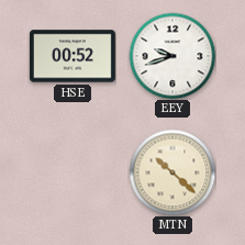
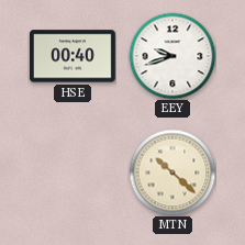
HSE: 00:52 -> 00:40
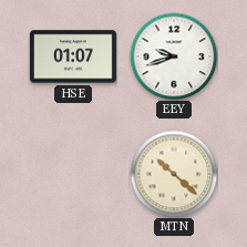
HSE: 00:40 -> 01:07
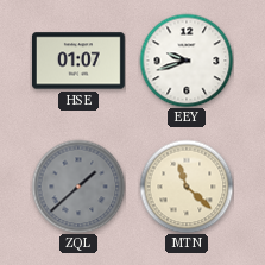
ZQL: none -> 1:38
MTN: 10:22 -> 11:22
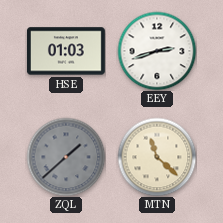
HSE: 01:07 -> 01:03
EEY: 9:42 -> 2:42
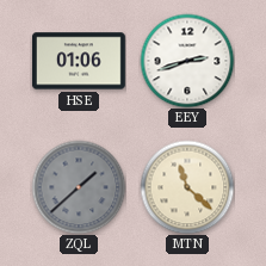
HSE: 01:03 -> 01:06
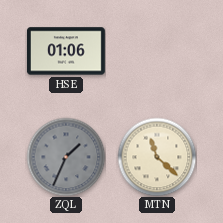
EEY: 2:42 -> none
ZQL: 1:38 -> 1:34
